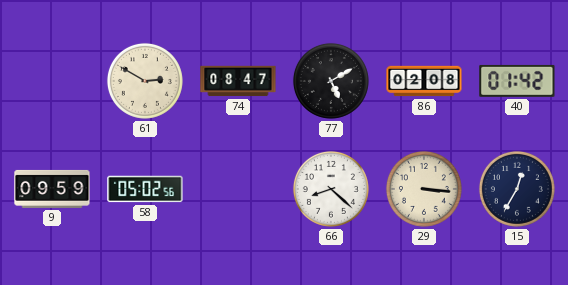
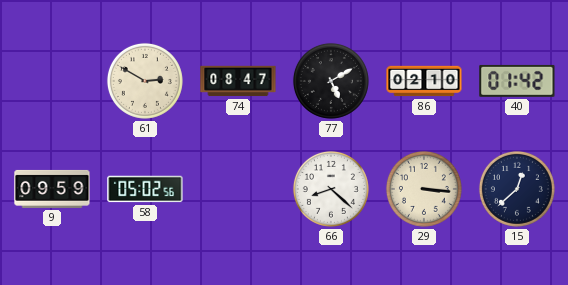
86: 02:08 -> 02:10
15: 12:35 -> 12:38
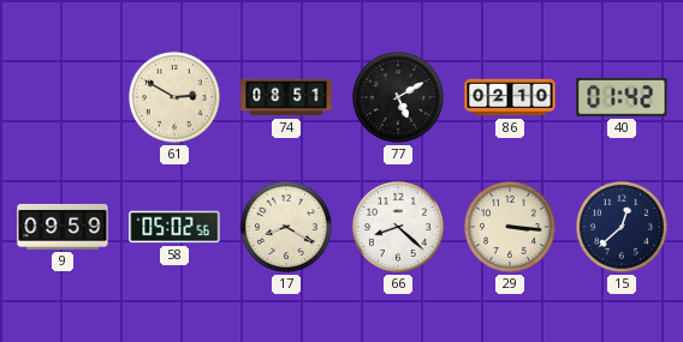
74: 08:47 -> 08:51
17: none -> 8:20
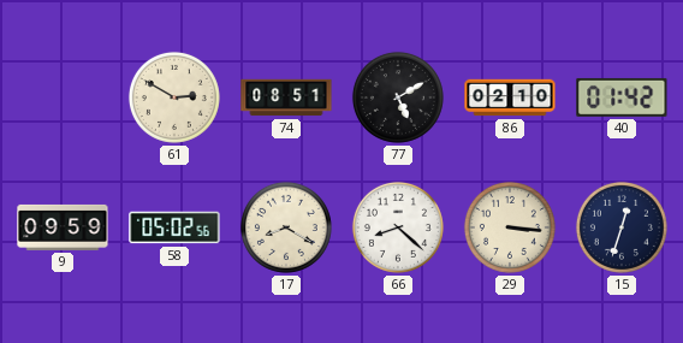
15: 12:38 -> 12:33
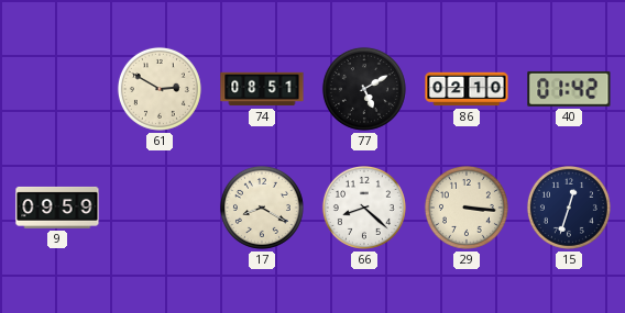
58: 05:02 -> none
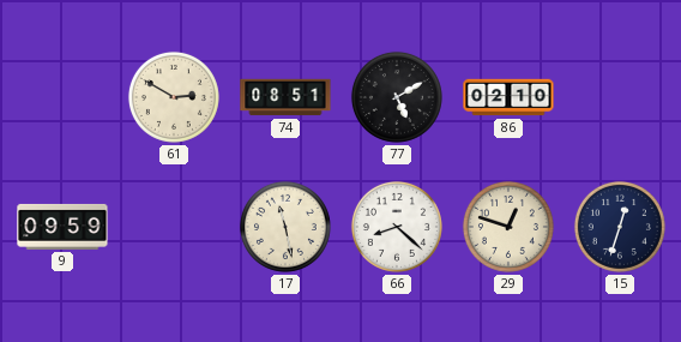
40: 01:42 -> none
17: 8:20 -> 11:28
29: 3:16 -> 12:48
